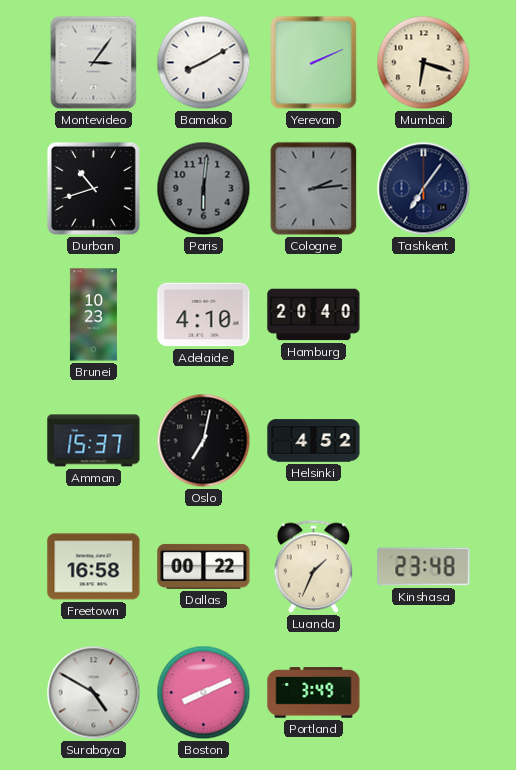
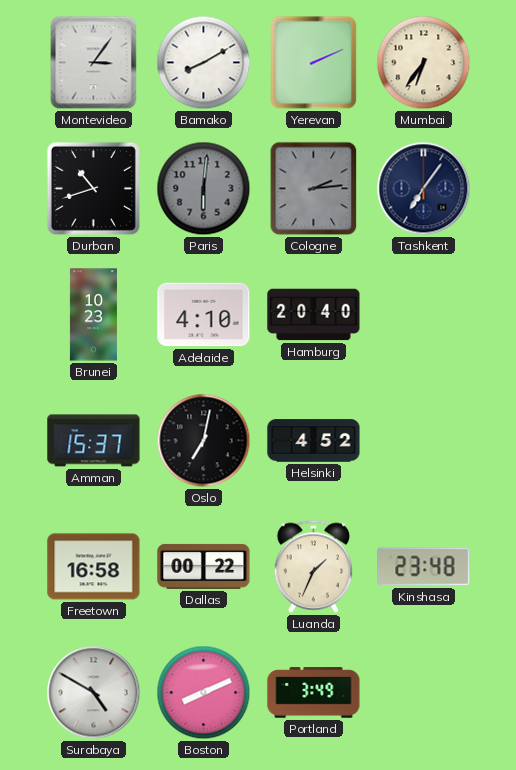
Mumbai: 6:18 -> 6:36
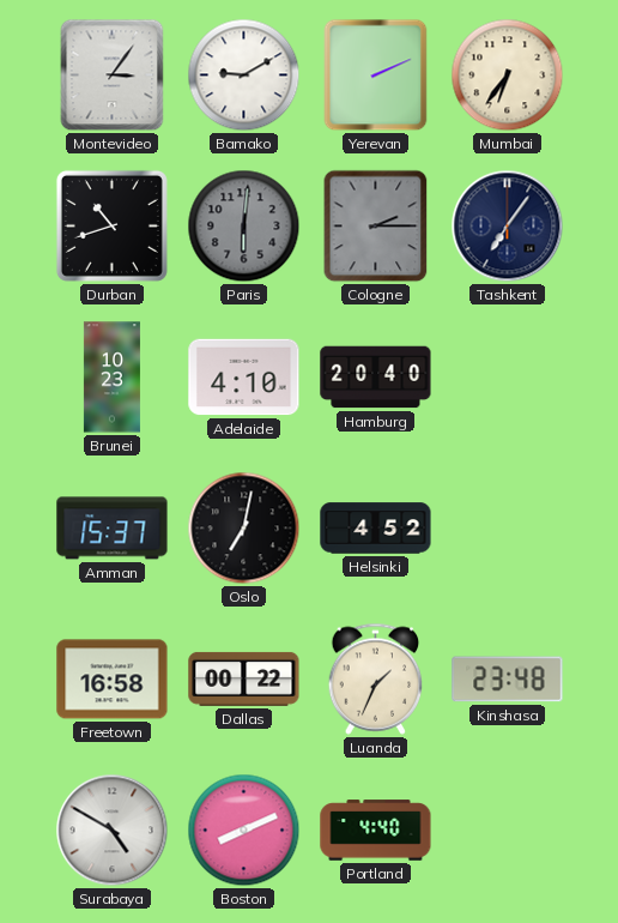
Bamako: 8:10 -> 9:10
Cologne: 2:14 -> 2:15
Portland: 3:49 -> 4:40
